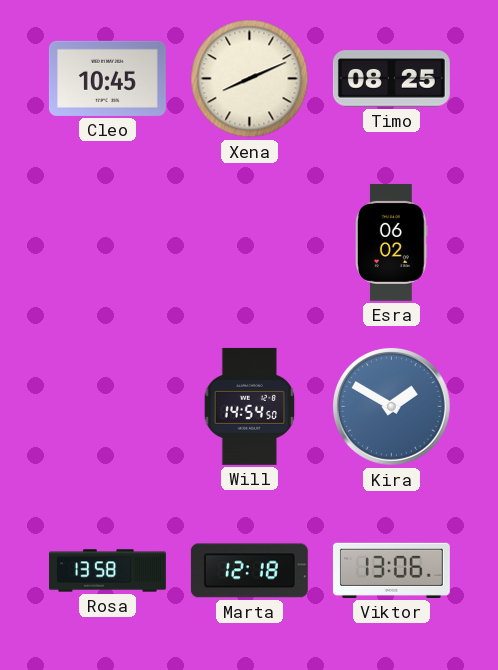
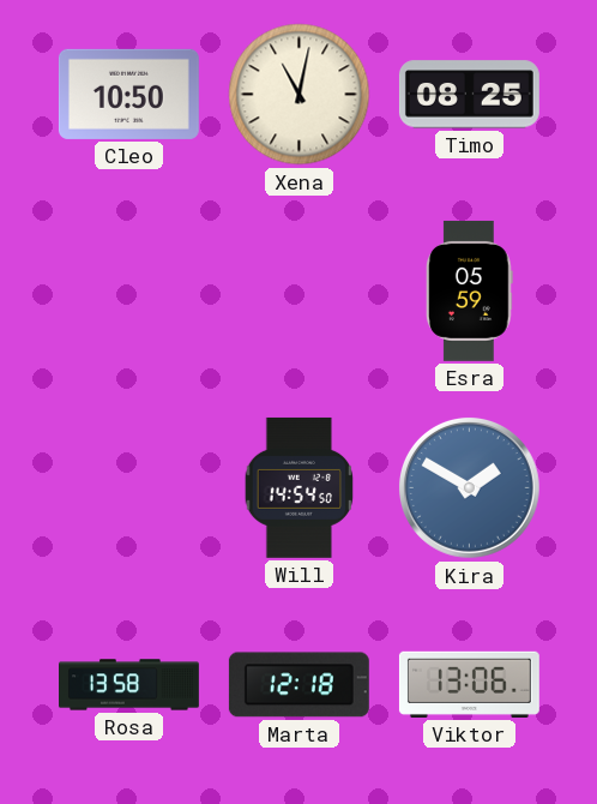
Cleo: 10:45 -> 10:50
Xena: 8:11 -> 11:02
Esra: 06:02 -> 05:59
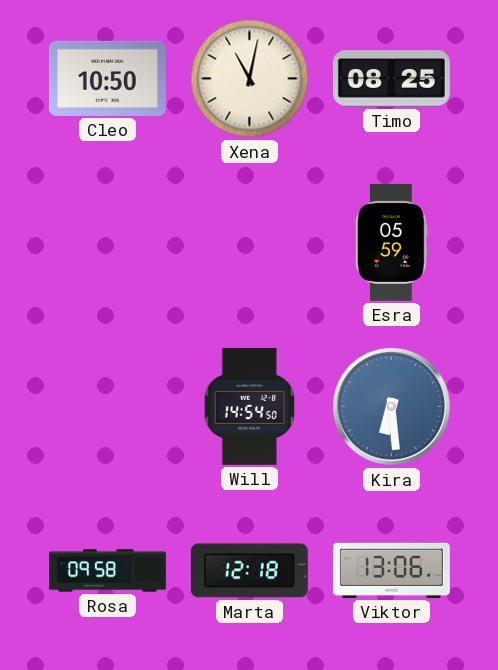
Kira: 1:50 -> 6:29
Rosa: 13:58 -> 09:58
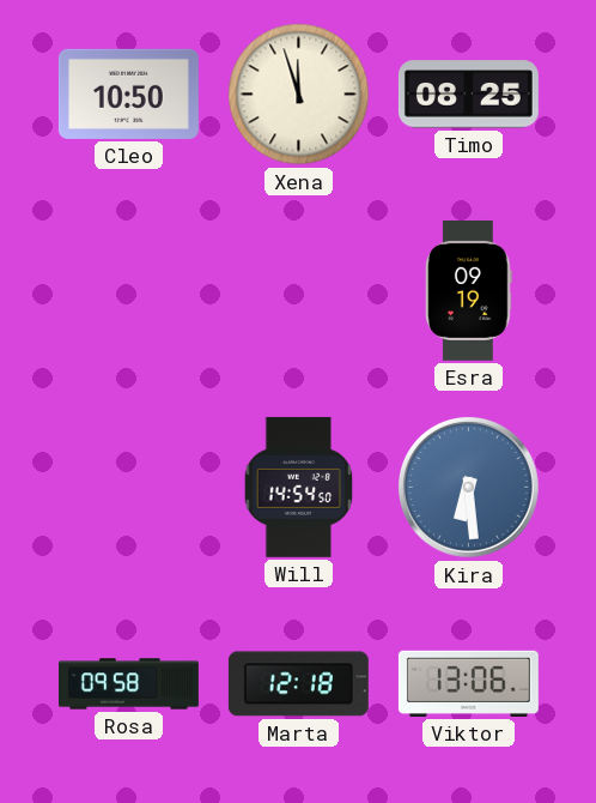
Xena: 11:02 -> 11:57
Esra: 05:59 -> 09:19
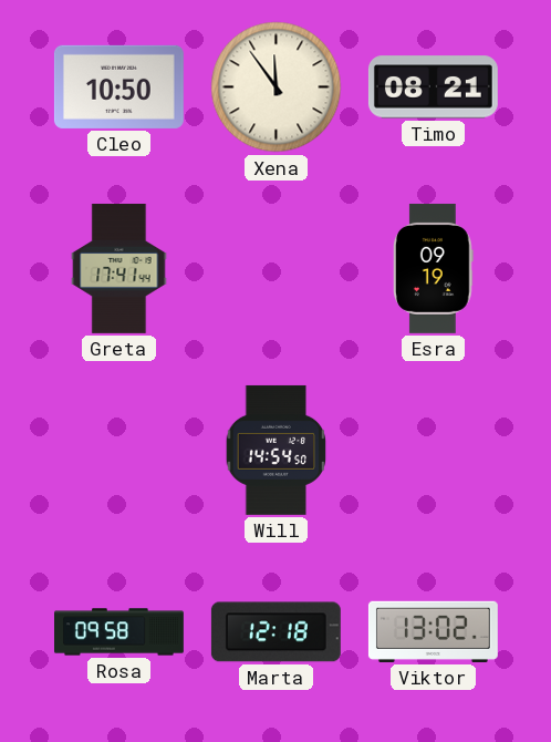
Xena: 11:57 -> 11:54
Timo: 08:25 -> 08:21
Greta: none -> 17:41
Kira: 6:29 -> none
Viktor: 13:06 -> 13:02
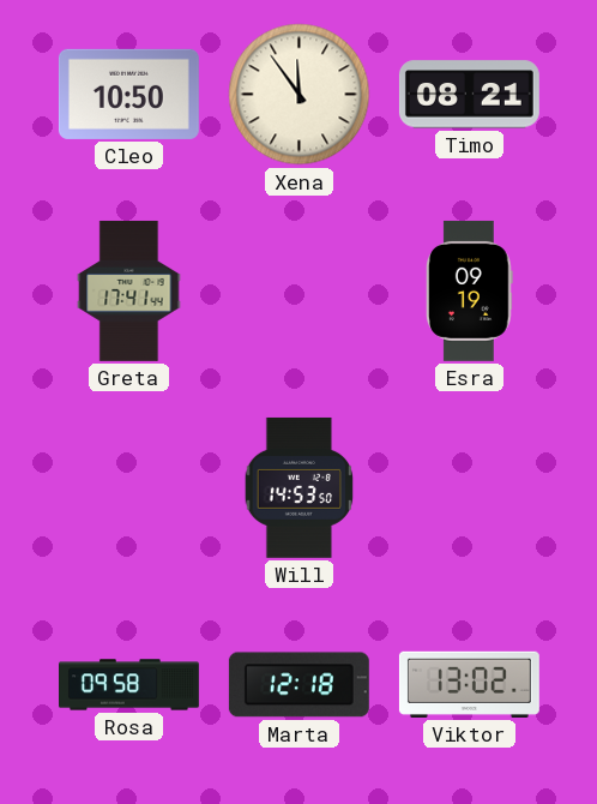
Will: 14:54 -> 14:53
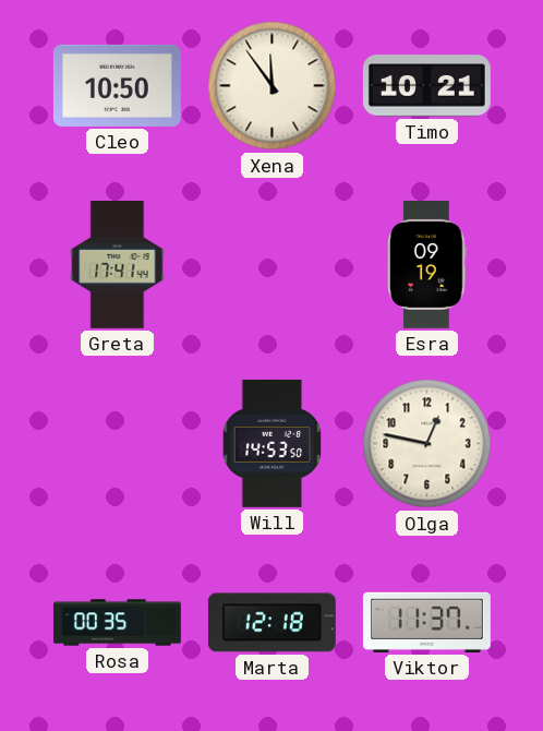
Timo: 08:21 -> 10:21
Olga: none -> 12:47
Rosa: 09:58 -> 00:35
Viktor: 13:02 -> 11:37
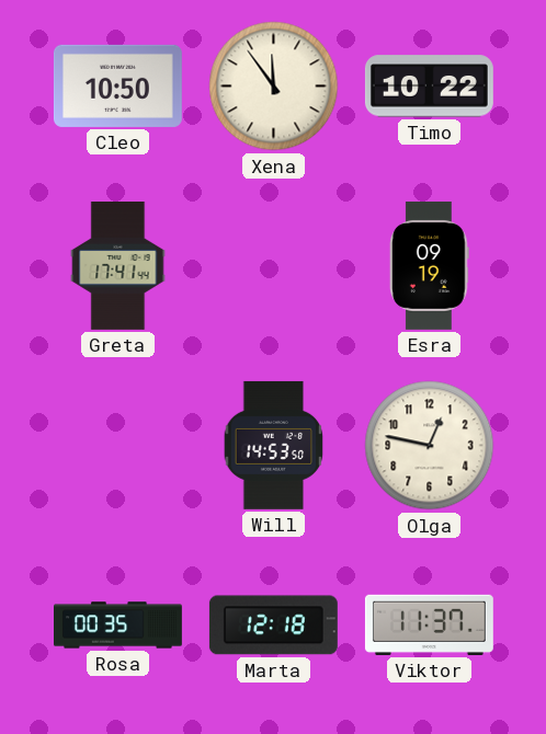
Timo: 10:21 -> 10:22
